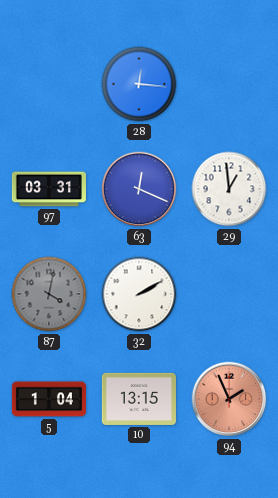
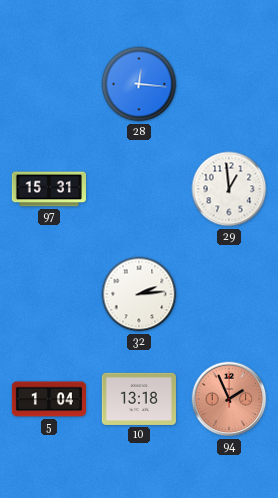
97: 03:31 -> 15:31
63: 12:19 -> none
87: 4:02 -> none
32: 2:10 -> 2:14
10: 13:15 -> 13:18
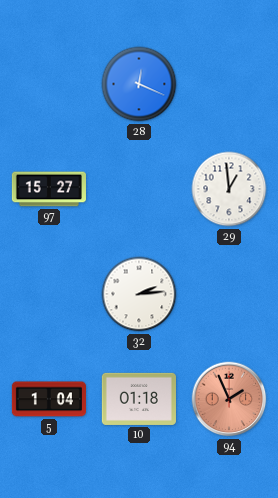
28: 12:16 -> 12:19
97: 15:31 -> 15:27
10: 13:18 -> 01:18
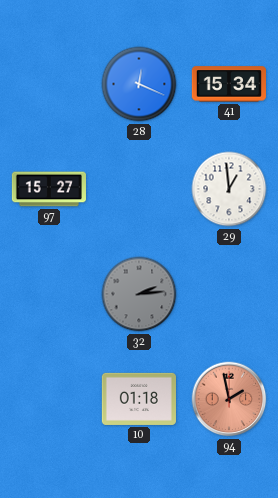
41: none -> 15:34
32 dial: white -> grey
5: 1:04 -> none
94: 1:56 -> 1:58
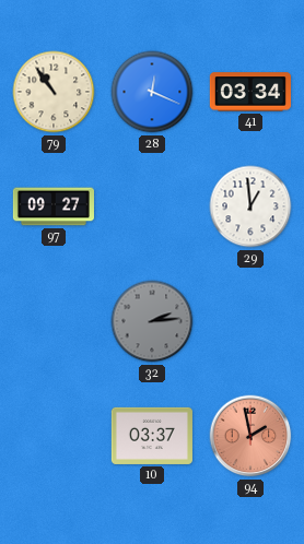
79: none -> 10:54
41: 15:34 -> 03:34
97: 15:27 -> 09:27
10: 01:18 -> 03:37
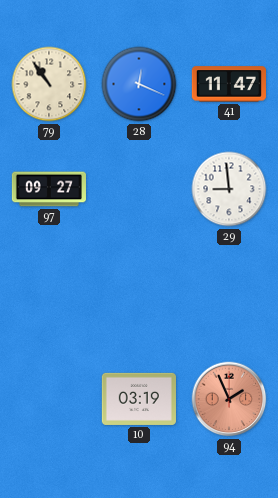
41: 03:34 -> 11:47
29: 12:59 -> 8:59
32: 2:14 -> none
10: 03:37 -> 03:19
94: 1:58 -> 1:56
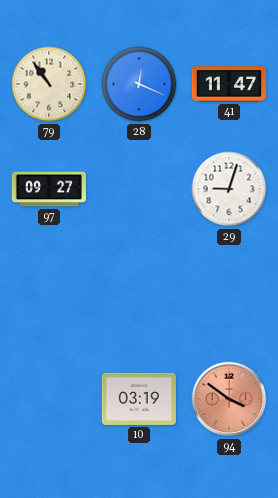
29: 8:59 -> 9:03
94: 1:56 -> 3:51
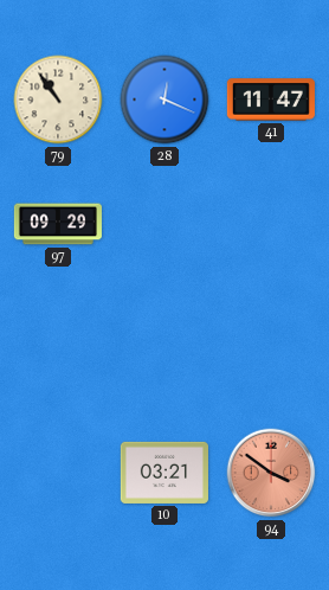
97: 09:27 -> 09:29
29: 9:03 -> none
10: 03:19 -> 03:21
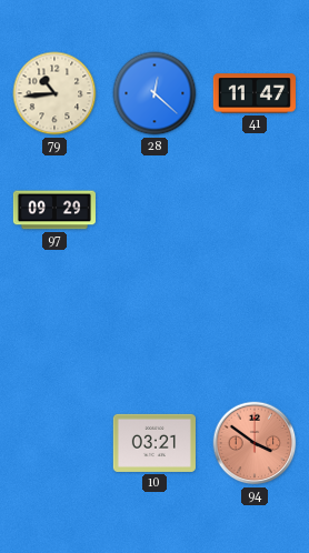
79: 10:54 -> 10:44
28: 12:19 -> 12:22
